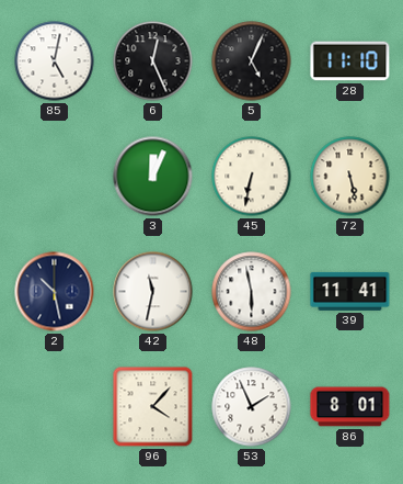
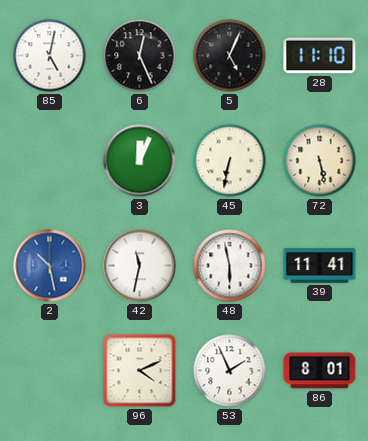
2 dial: navy -> blue
96: 4:07 -> 4:11
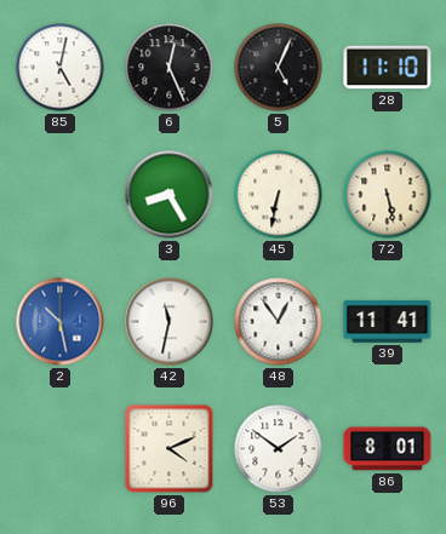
3: 12:04 -> 8:25
48: 5:58 -> 12:54
53: 1:56 -> 1:51
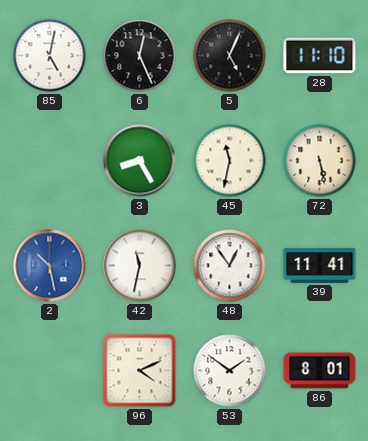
45: 6:32 -> 11:32
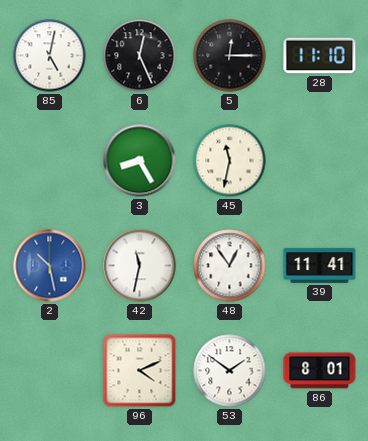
5: 5:04 -> 12:15
72: 5:28 -> none
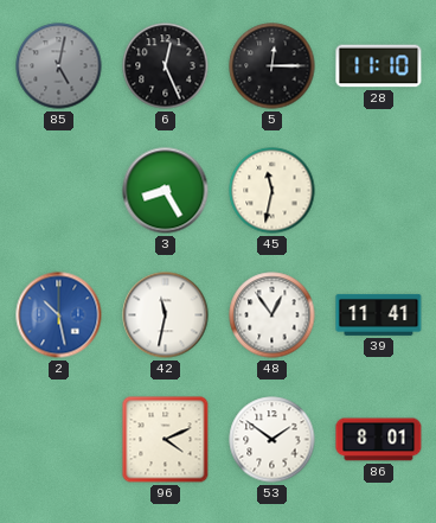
85 dial: white -> grey
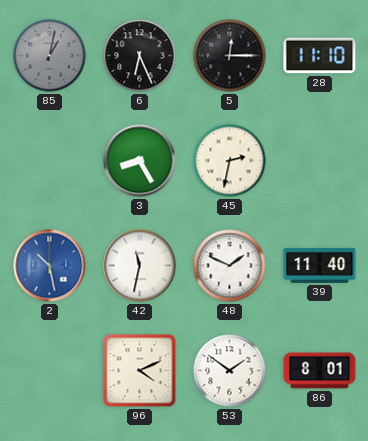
85: 5:02 -> 1:02
6: 12:26 -> 6:26
45: 11:32 -> 2:32
48: 12:54 -> 1:49
39: 11:41 -> 11:40
